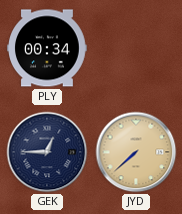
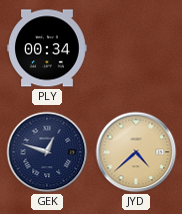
GEK: 12:45 -> 12:48
JYD: 7:38 -> 4:38
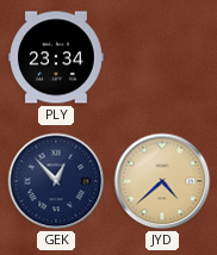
PLY: 00:34 -> 23:34
GEK: 12:48 -> 12:53
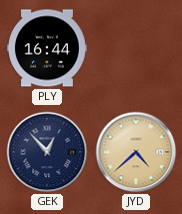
PLY: 23:34 -> 16:44
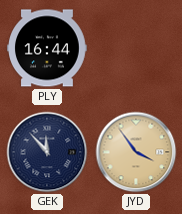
GEK: 12:53 -> 11:53
JYD: 4:38 -> 3:54
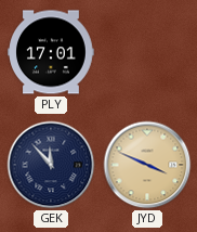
PLY: 16:44 -> 17:01
JYD: 3:54 -> 3:49
